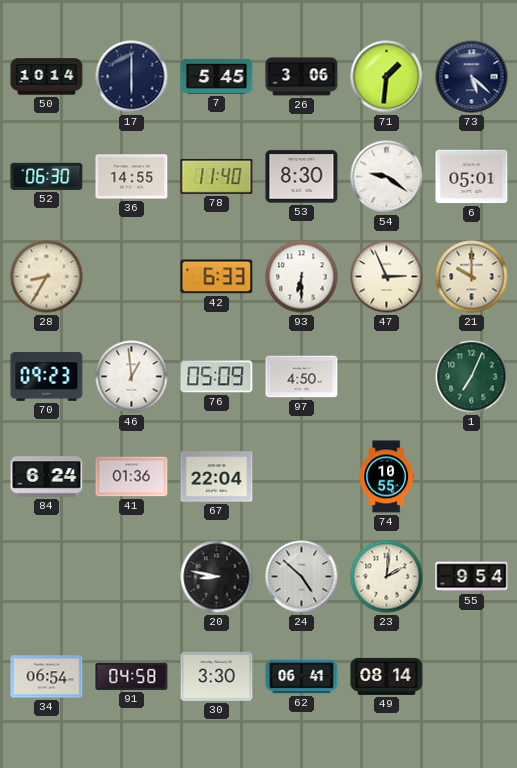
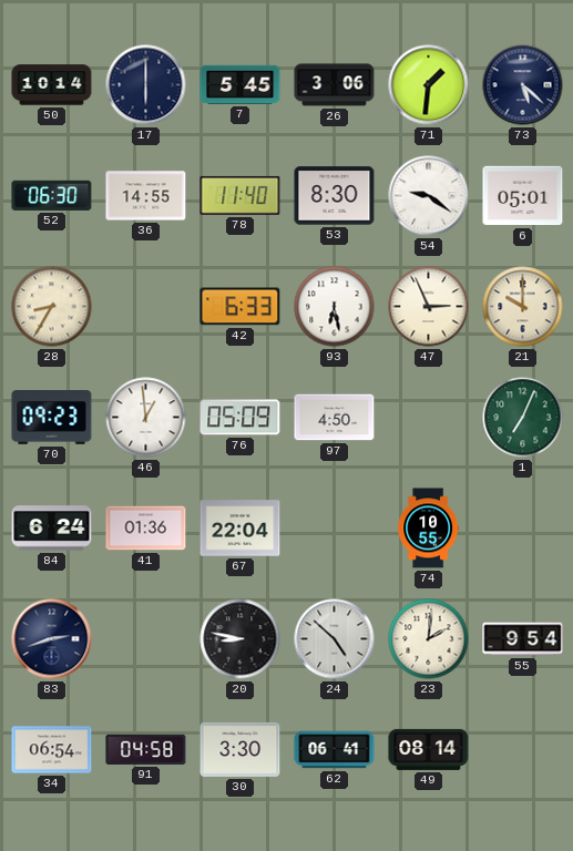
93: 6:30 -> 6:28
83: none -> 2:42
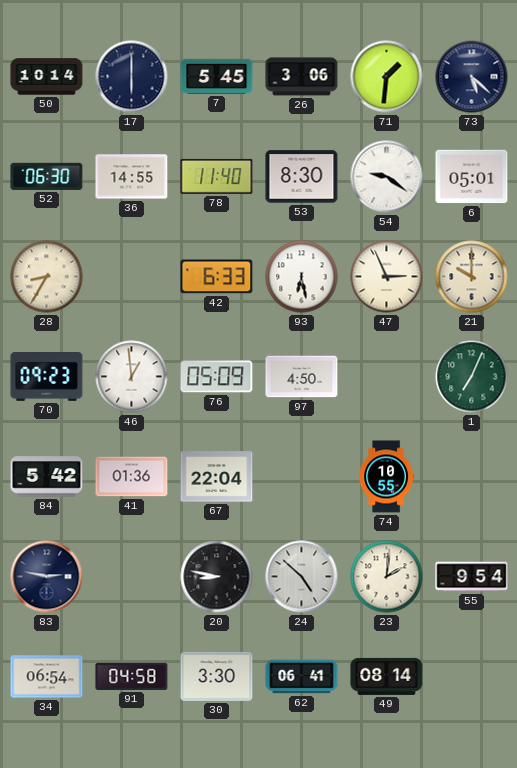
84: 6:24 -> 5:42
83: 2:42 -> 2:47
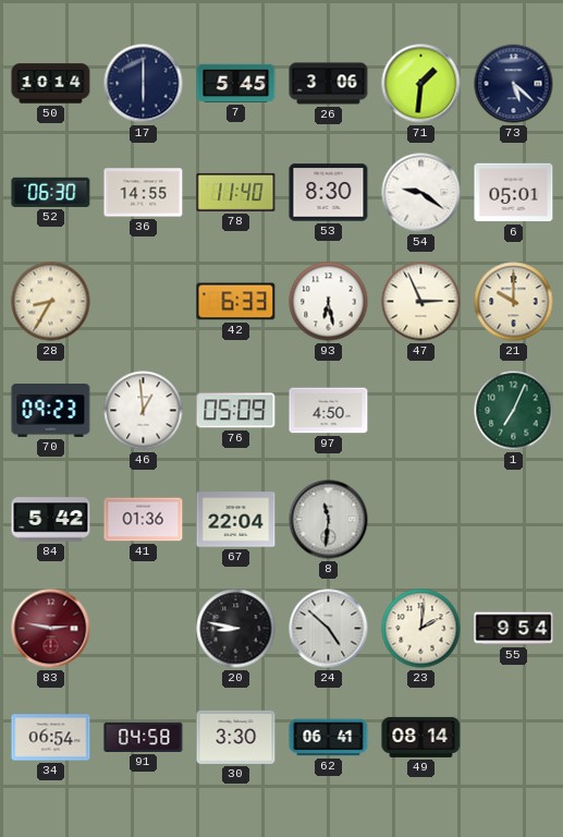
8: none -> 11:31
74: 10:55 -> none
83 dial: navy -> burgundy
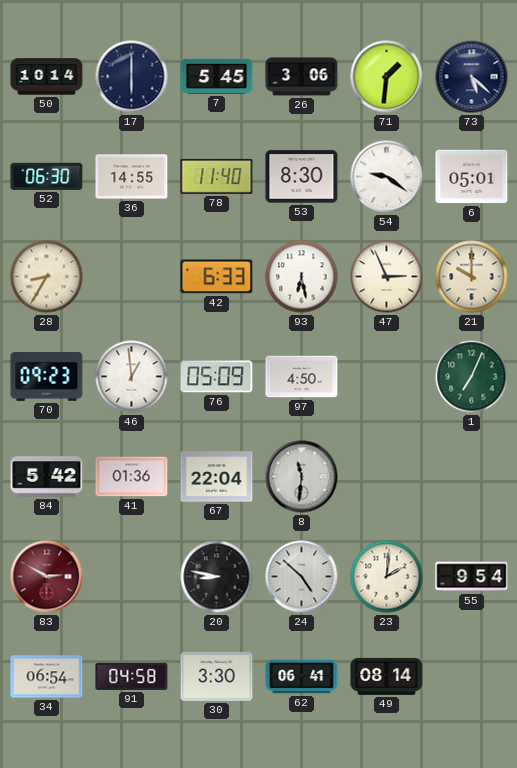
83: 2:47 -> 2:50
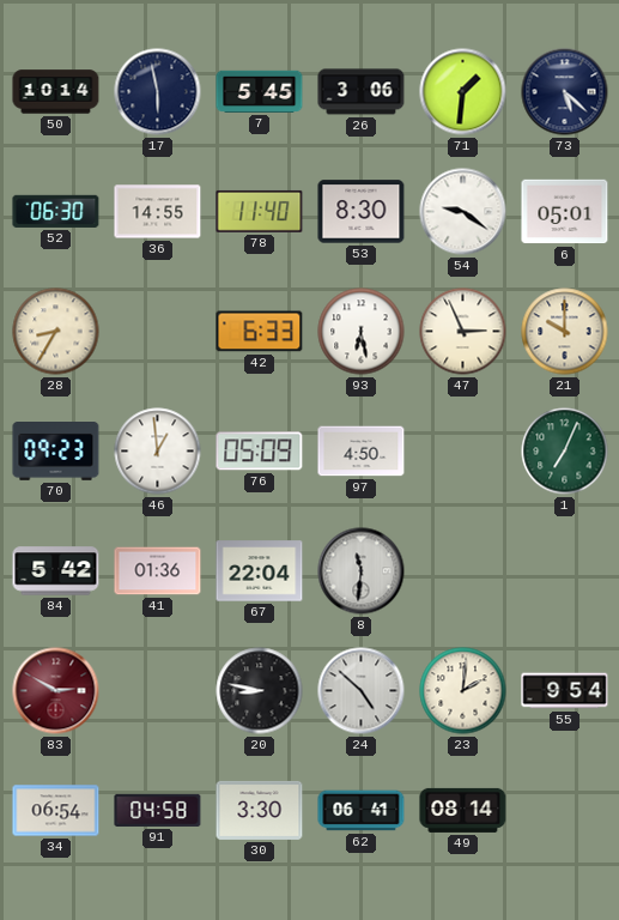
17: 6:00 -> 5:58
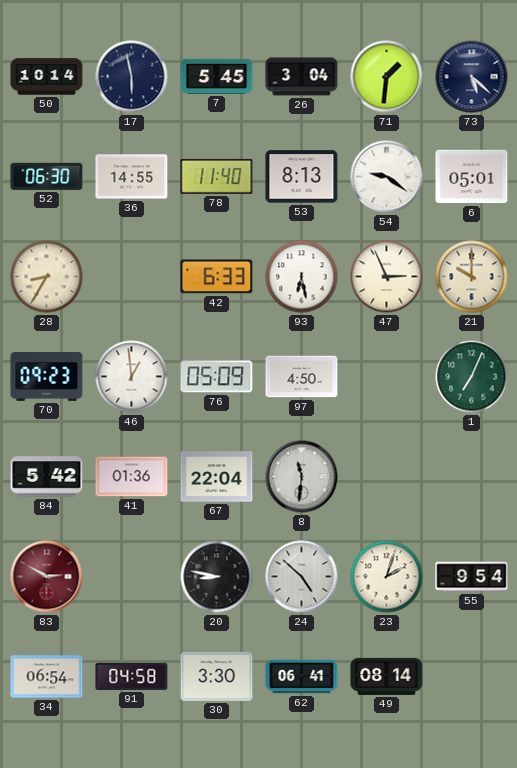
26: 3:06 -> 3:04
53: 8:30 -> 8:13
23: 2:01 -> 2:03
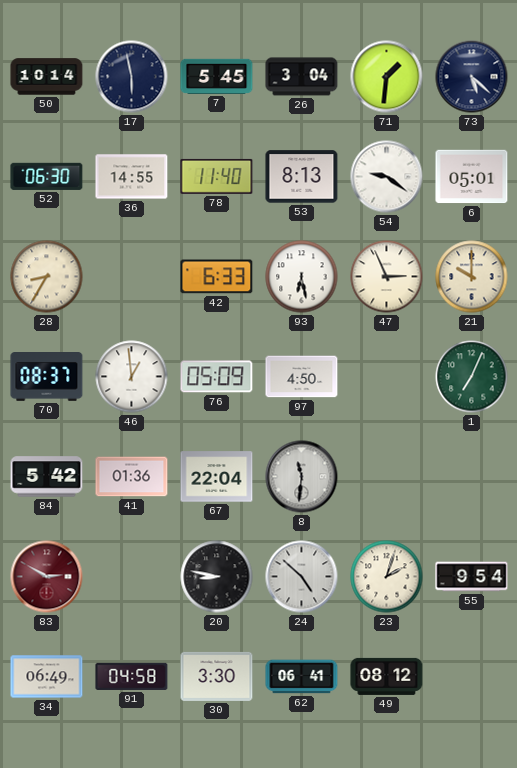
70: 09:23 -> 08:37
34: 06:54 -> 06:49
49: 08:14 -> 08:12
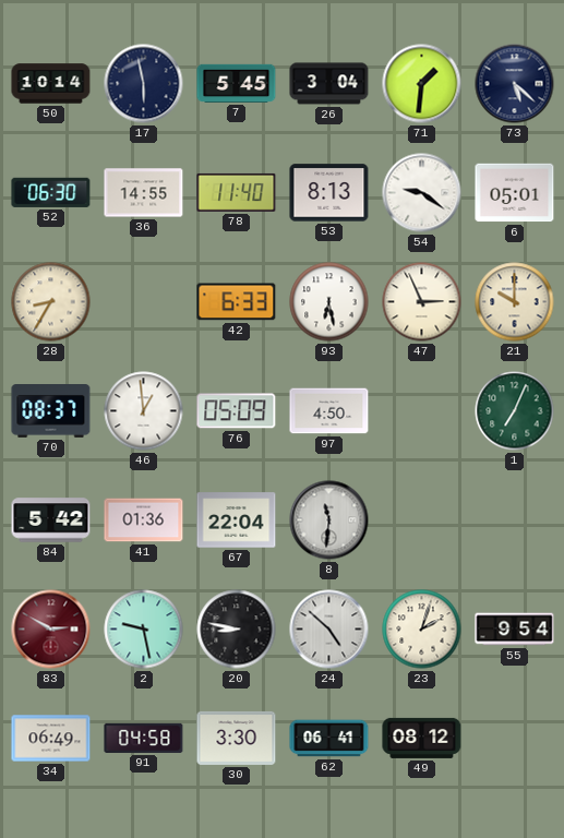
2: none -> 9:28
